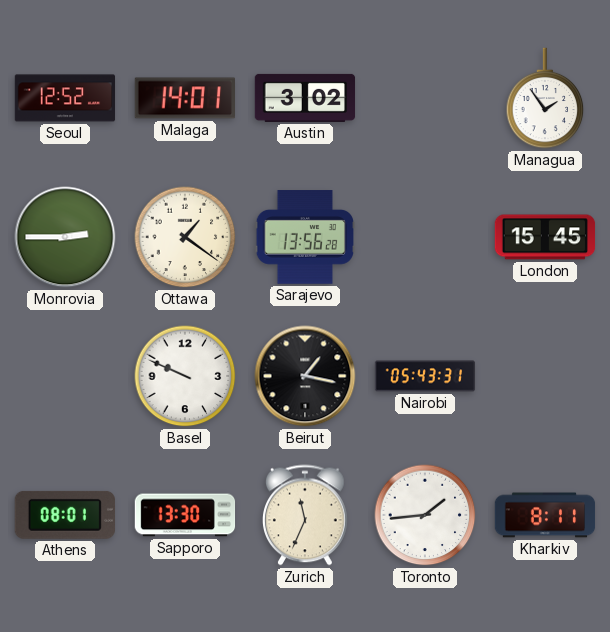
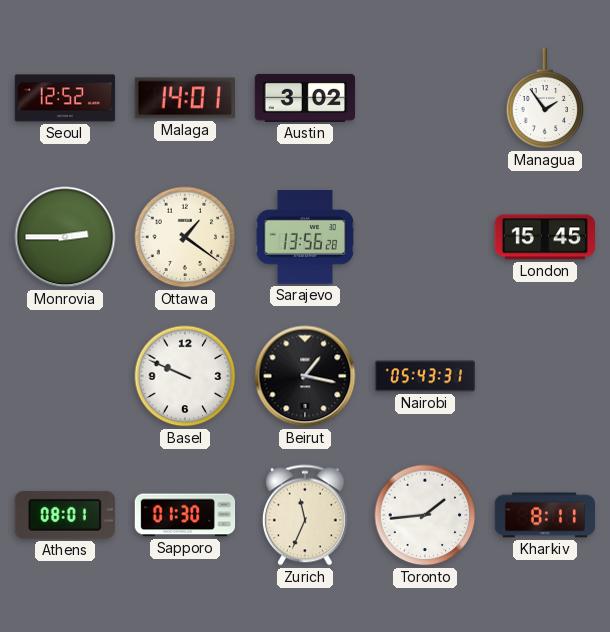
Sapporo: 13:30 -> 01:30
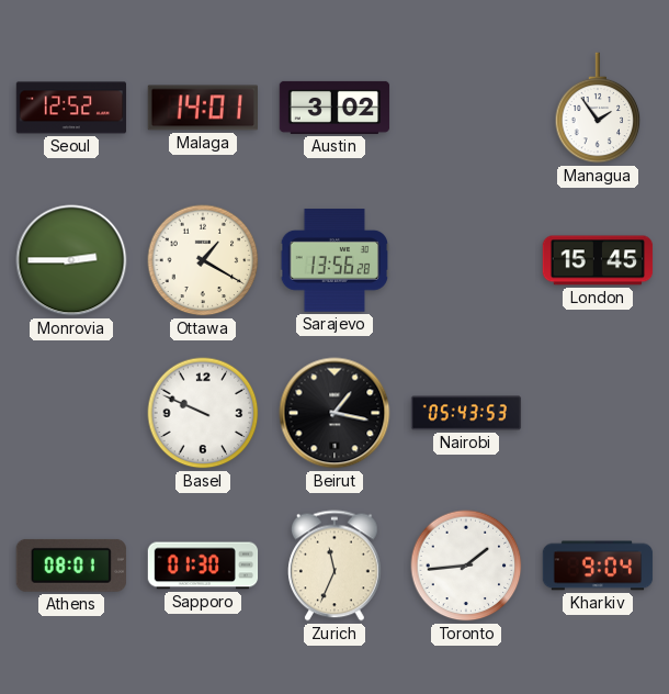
Ottawa: 1:21 -> 1:20
Nairobi: 05:43:31 -> 05:43:53
Kharkiv: 8:11 -> 9:04
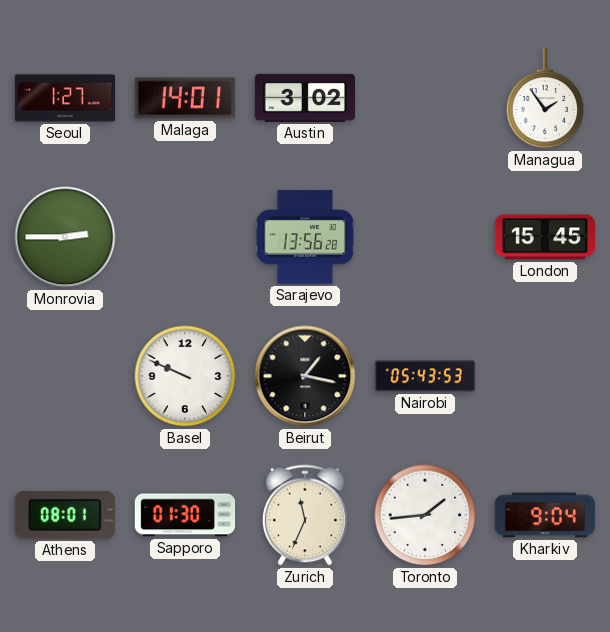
Seoul: 12:52 -> 1:27
Ottawa: 1:20 -> none
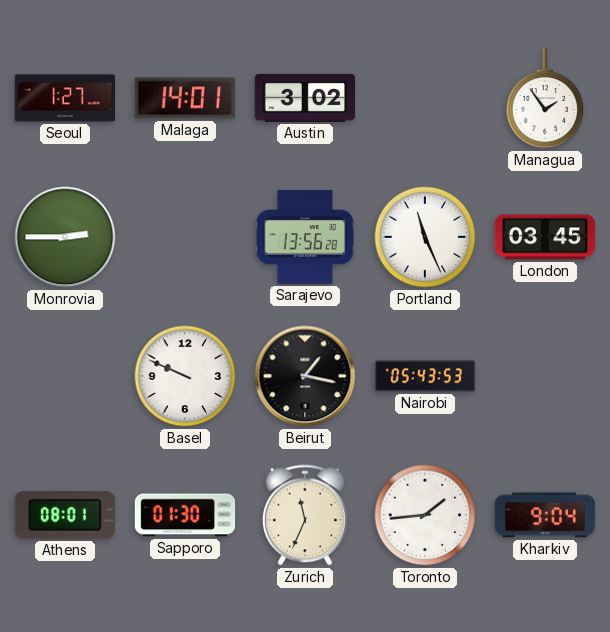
Portland: none -> 11:26
London: 15:45 -> 03:45
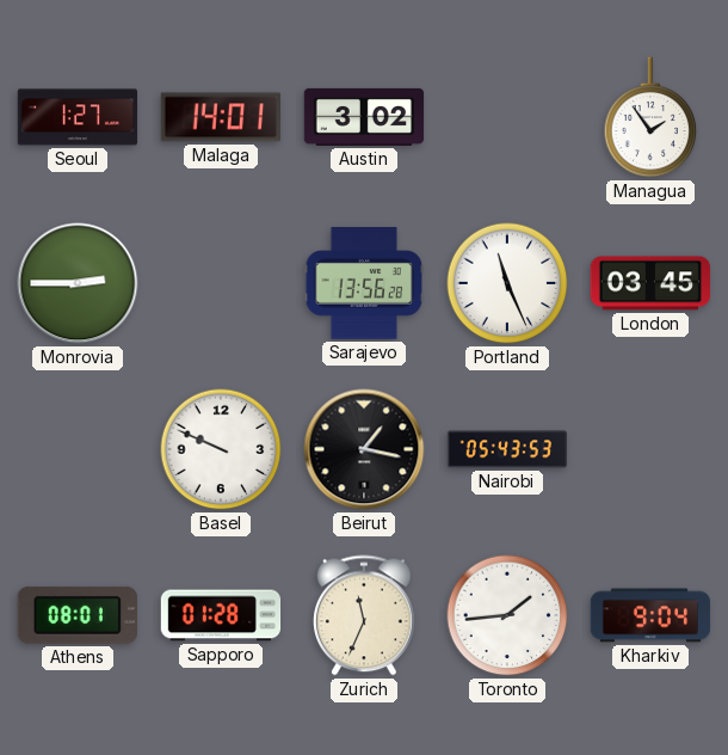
Sapporo: 01:30 -> 01:28
